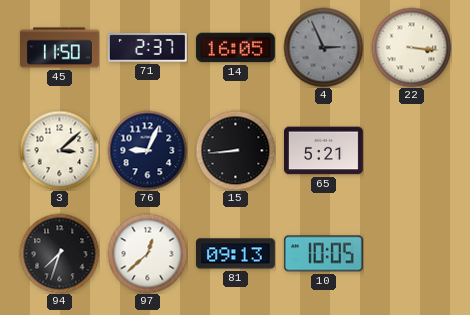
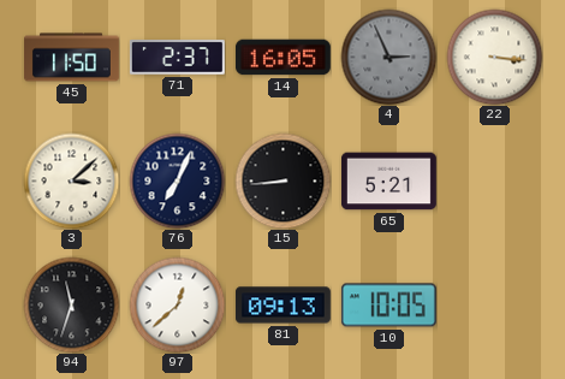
76: 9:04 -> 7:04
94: 7:33 -> 11:33
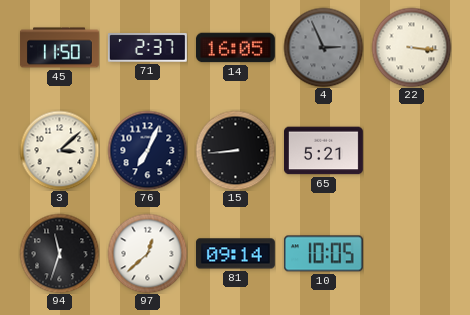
81: 09:13 -> 09:14
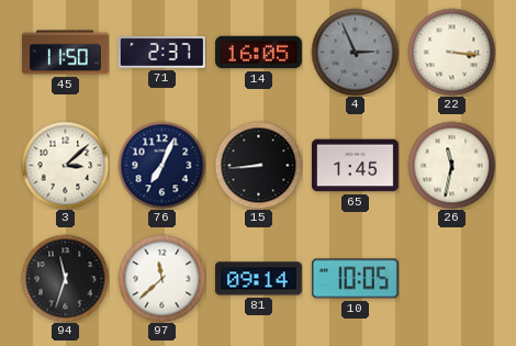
65: 5:21 -> 1:45
26: none -> 11:32
97: 12:38 -> 11:38
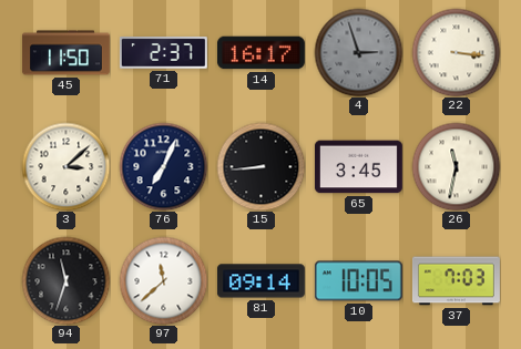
14: 16:05 -> 16:17
4: 2:56 -> 2:57
65: 1:45 -> 3:45
37: none -> 7:03
